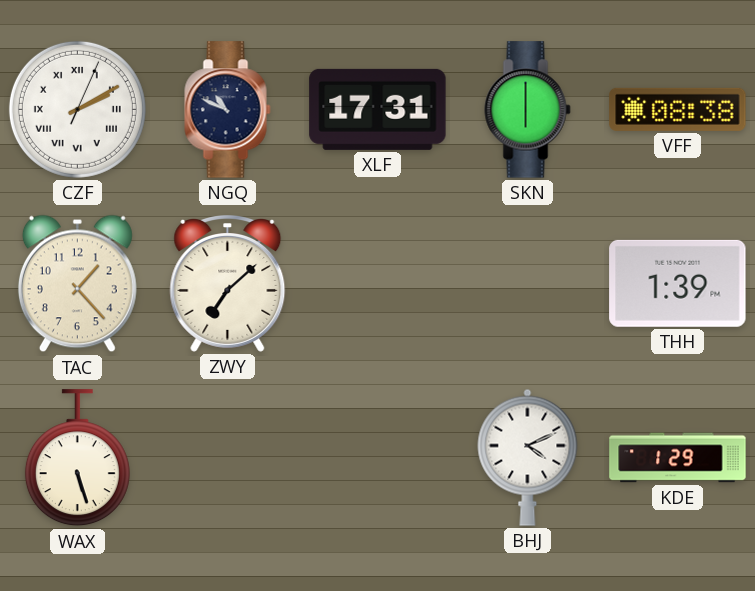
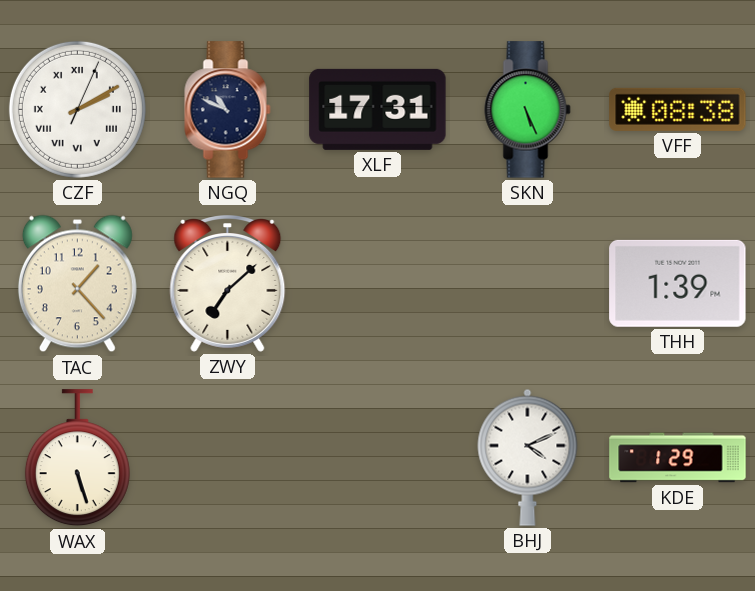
SKN: 6:00 -> 5:26
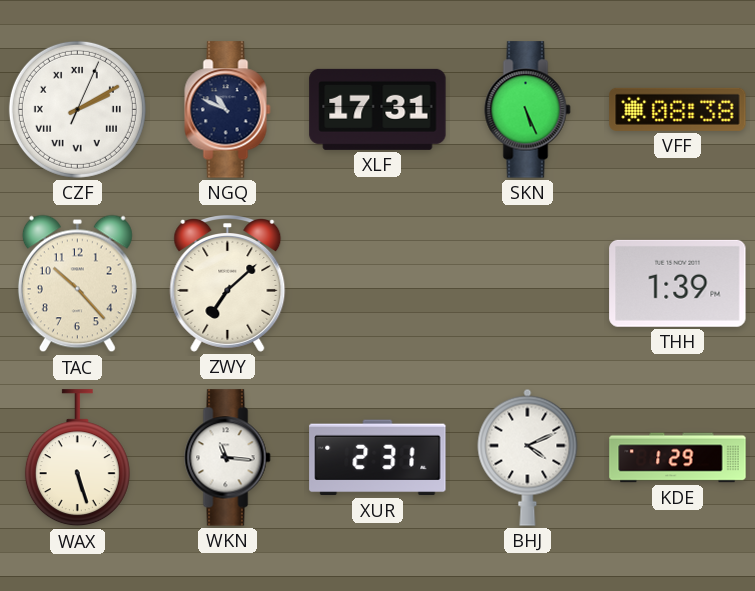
TAC: 1:23 -> 10:23
WKN: none -> 11:16
XUR: none -> 2:31
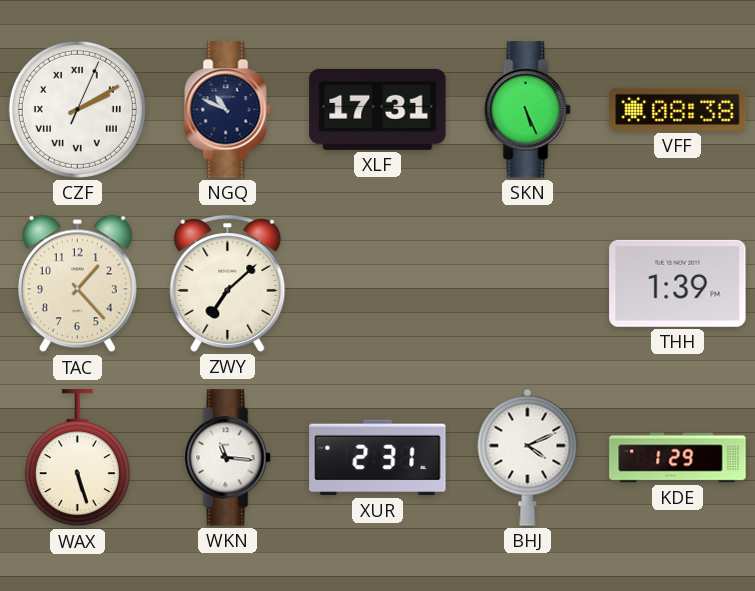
TAC: 10:23 -> 1:23
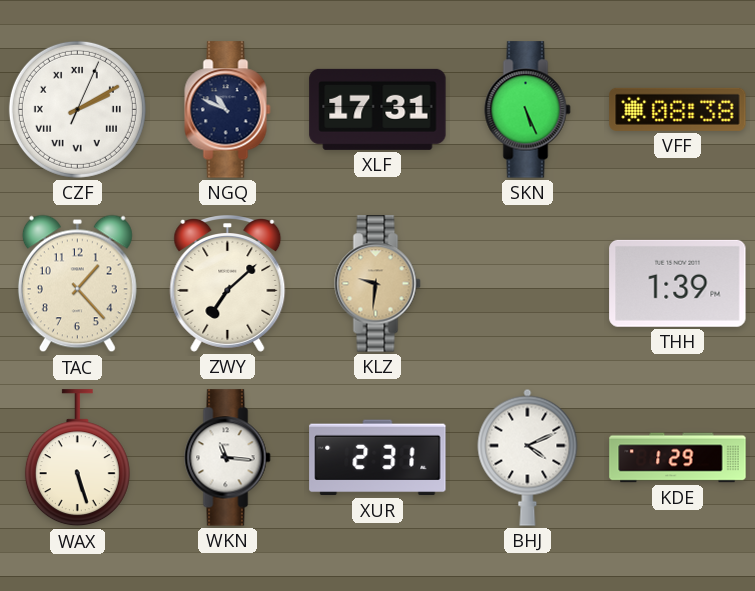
KLZ: none -> 9:31
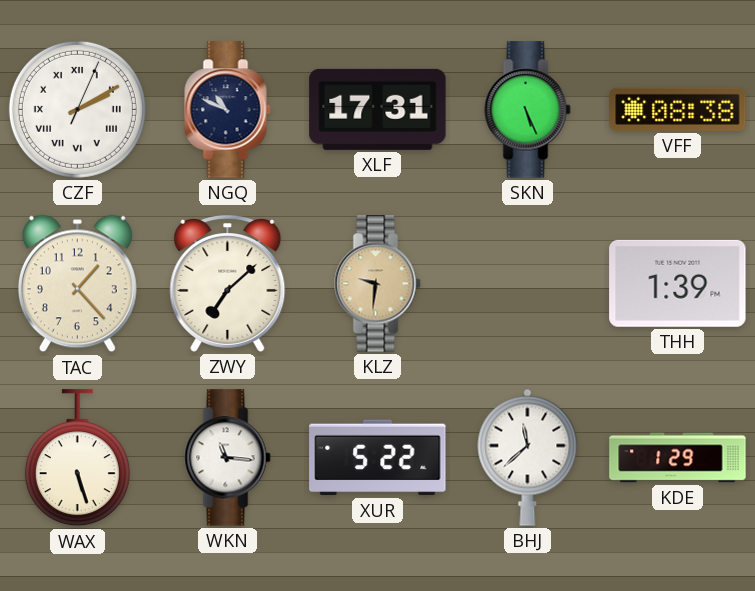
XUR: 2:31 -> 5:22
BHJ: 4:11 -> 11:38
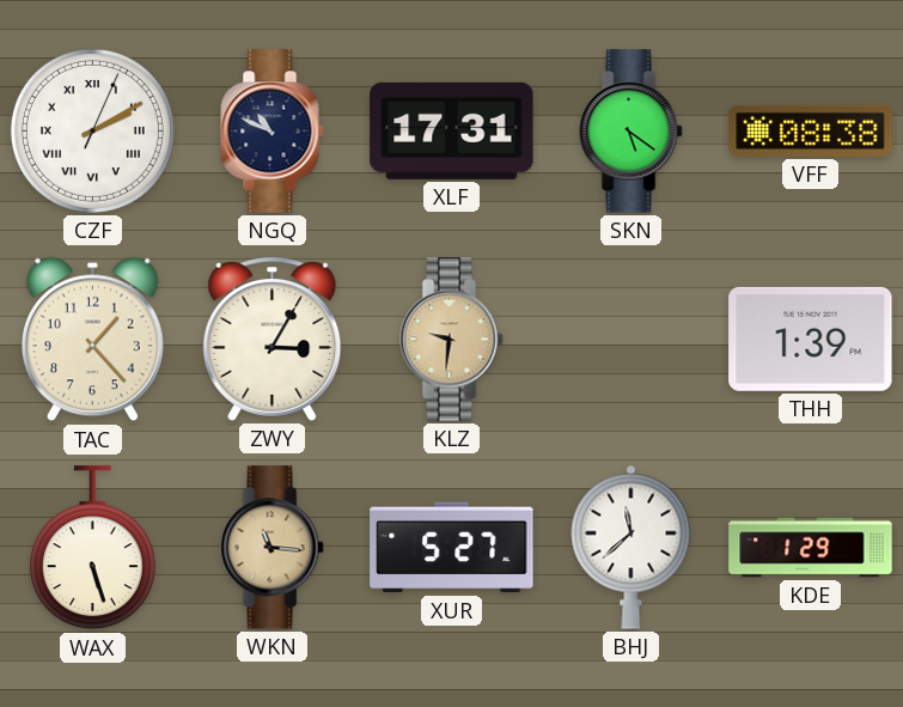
SKN: 5:26 -> 5:21
ZWY: 7:08 -> 3:05
WKN dial: white -> champagne
XUR: 5:22 -> 5:27
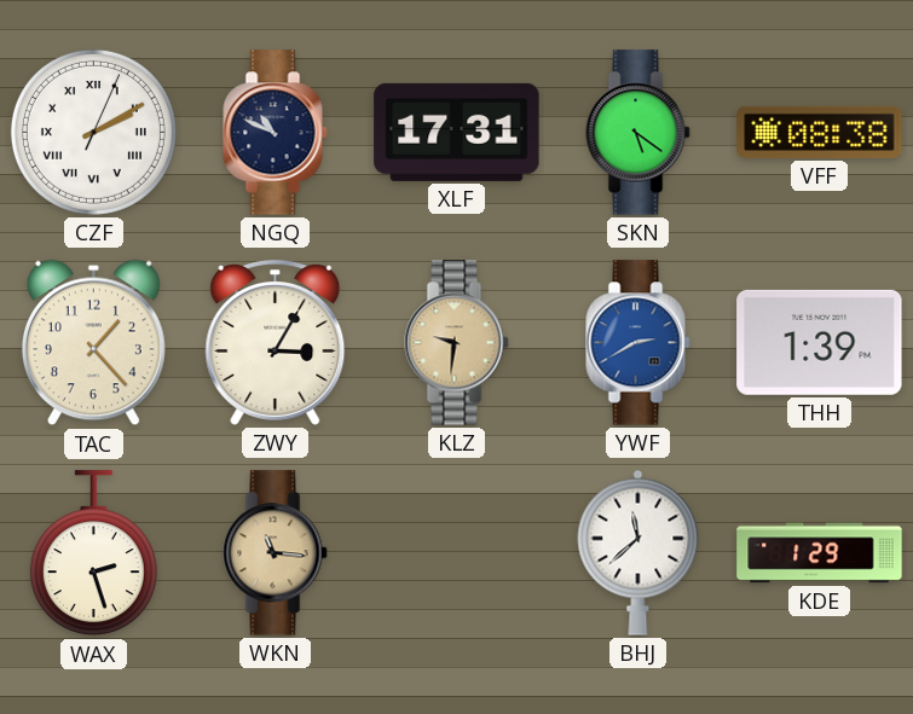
YWF: none -> 2:40
WAX: 5:27 -> 2:27
XUR: 5:27 -> none
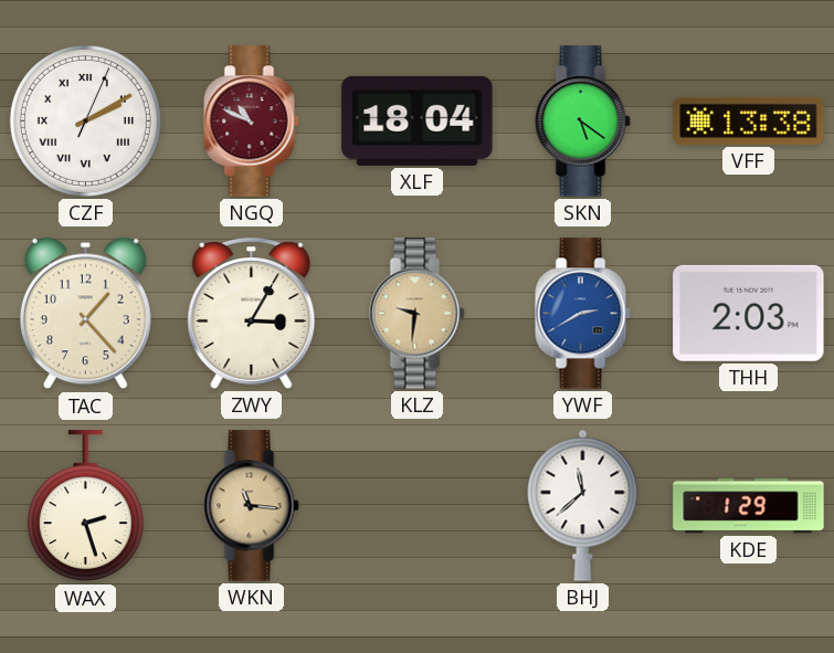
NGQ dial: navy -> burgundy
XLF: 17:31 -> 18:04
VFF: 08:38 -> 13:38
THH: 1:39 -> 2:03
